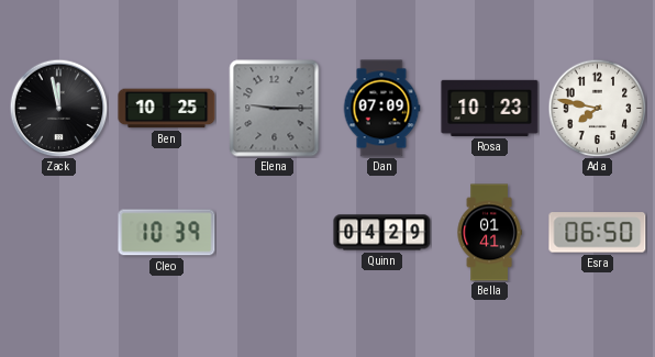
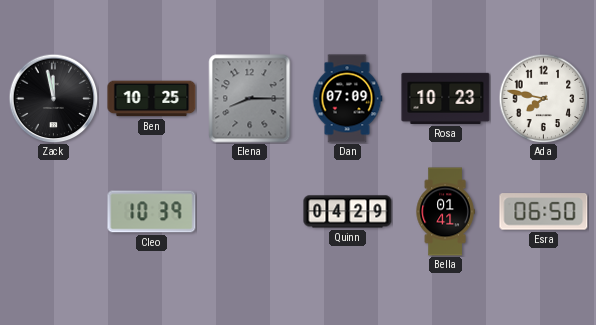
Elena: 9:15 -> 8:15
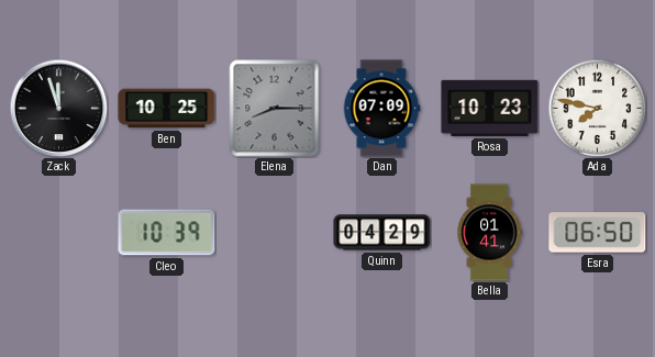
Zack: 11:58 -> 11:57
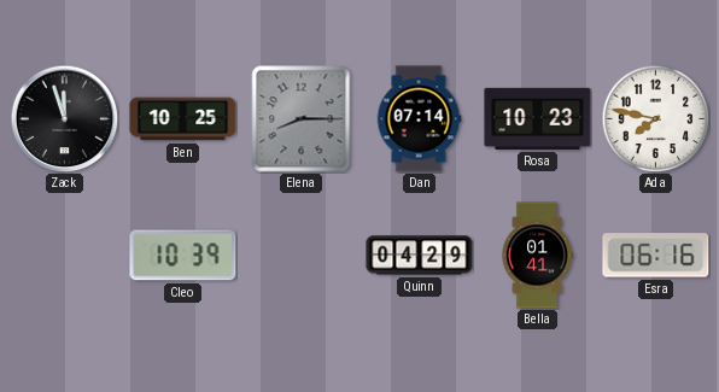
Dan: 07:09 -> 07:14
Esra: 06:50 -> 06:16
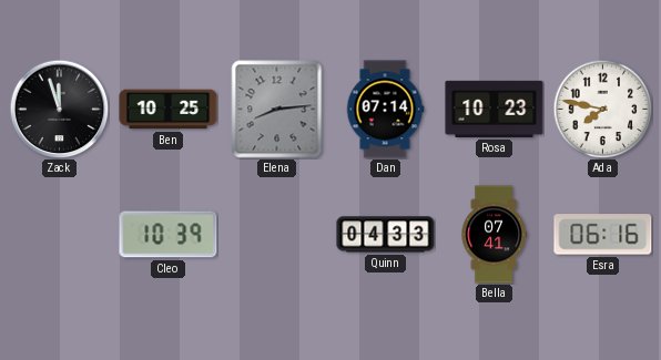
Elena: 8:15 -> 8:14
Quinn: 04:29 -> 04:33
Bella: 01:41 -> 07:41
